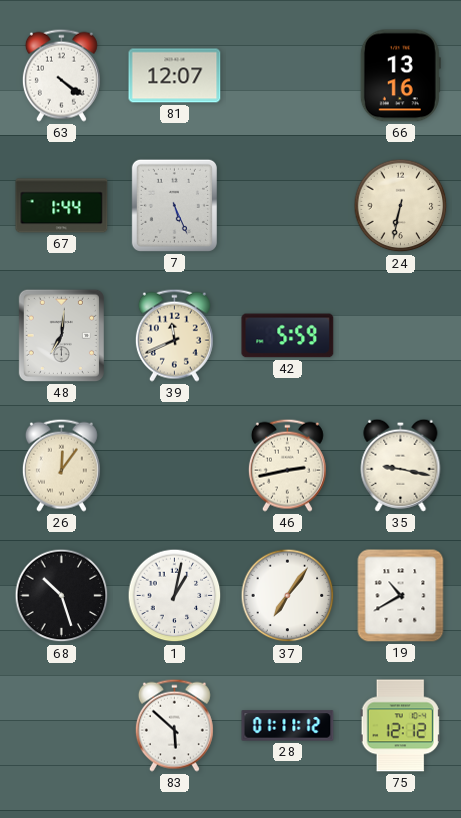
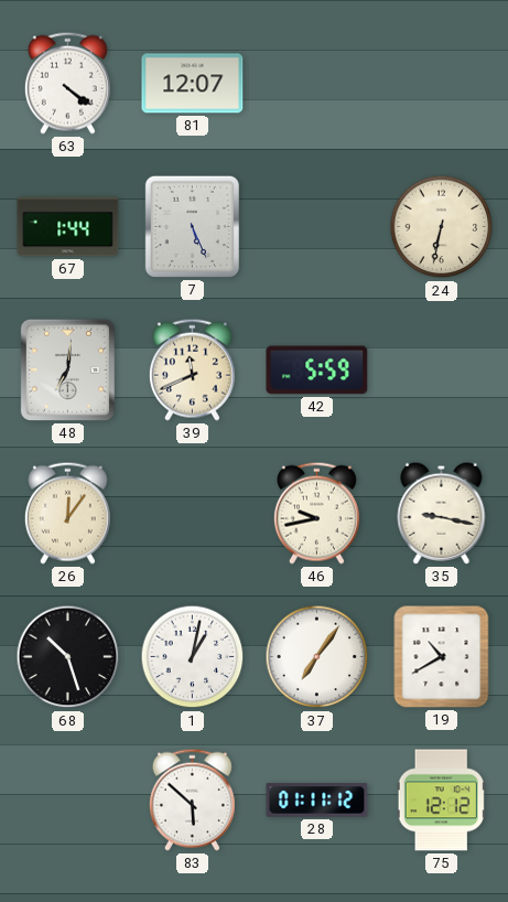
66: 13:16 -> none
46: 2:43 -> 9:43
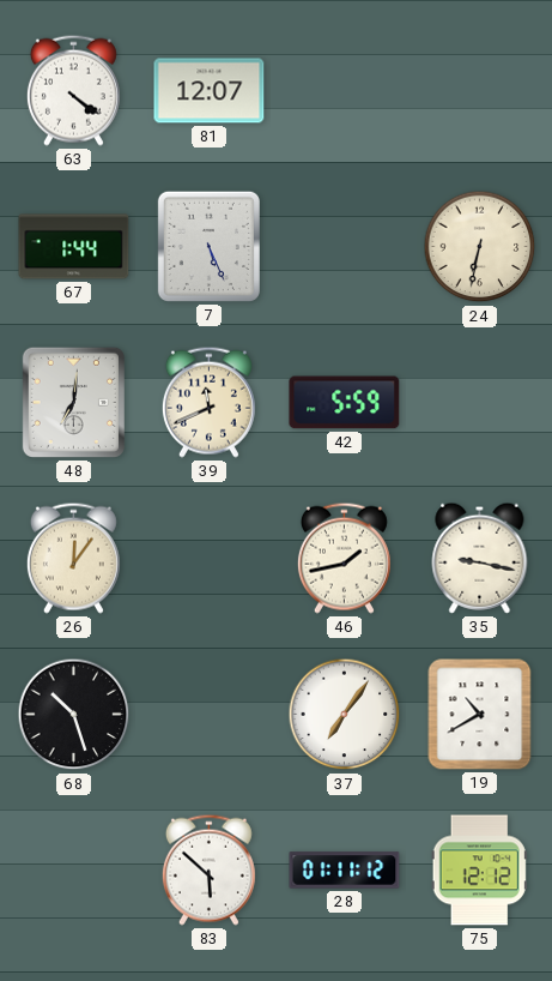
46: 9:43 -> 1:43
1: 1:02 -> none
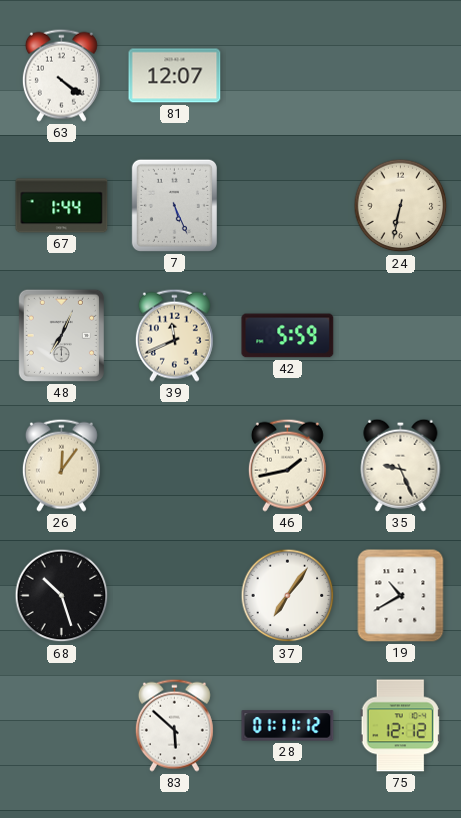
48: 7:01 -> 7:04
35: 9:17 -> 9:26
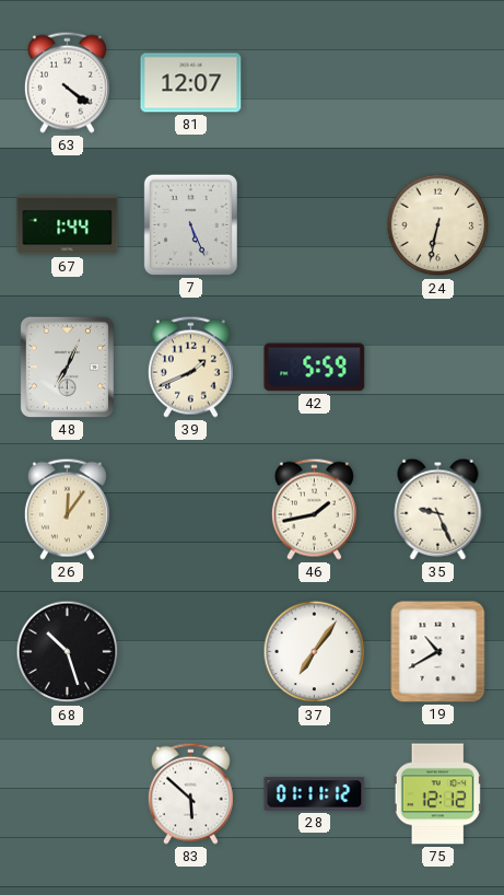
39: 11:41 -> 1:41
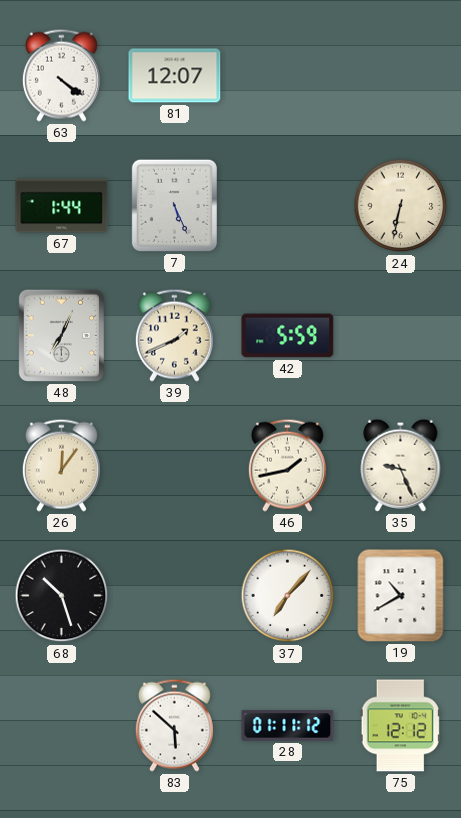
37: 7:06 -> 7:07
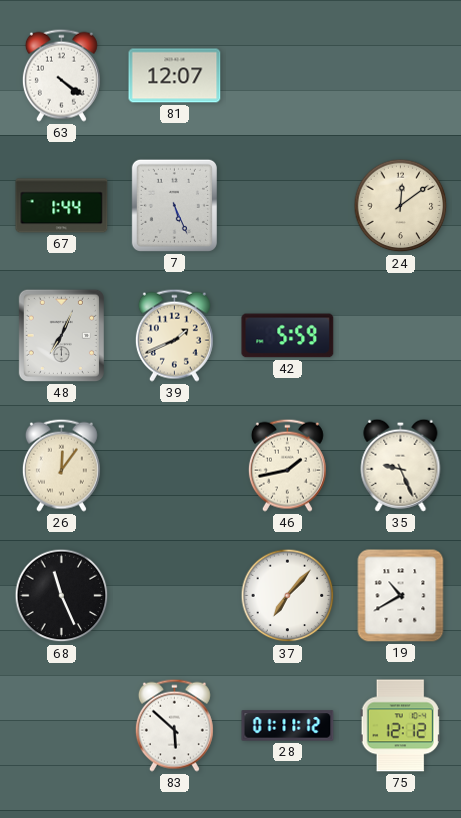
24: 6:32 -> 12:09
68: 10:27 -> 11:26
